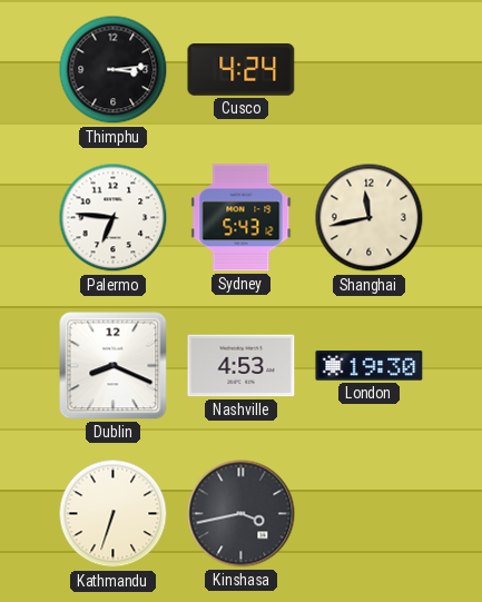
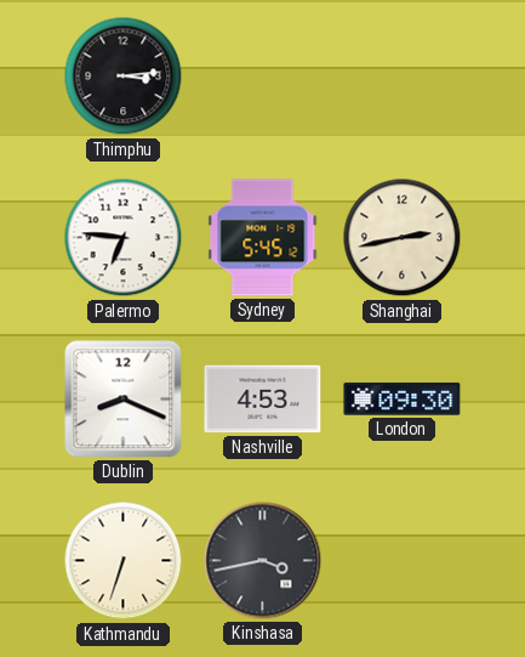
Cusco: 4:24 -> none
Sydney: 5:43 -> 5:45
Shanghai: 11:43 -> 2:43
London: 19:30 -> 09:30
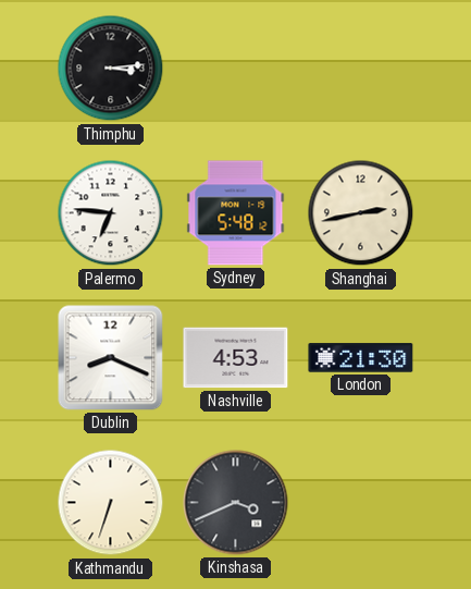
Sydney: 5:45 -> 5:48
London: 09:30 -> 21:30
Kinshasa: 3:43 -> 3:41
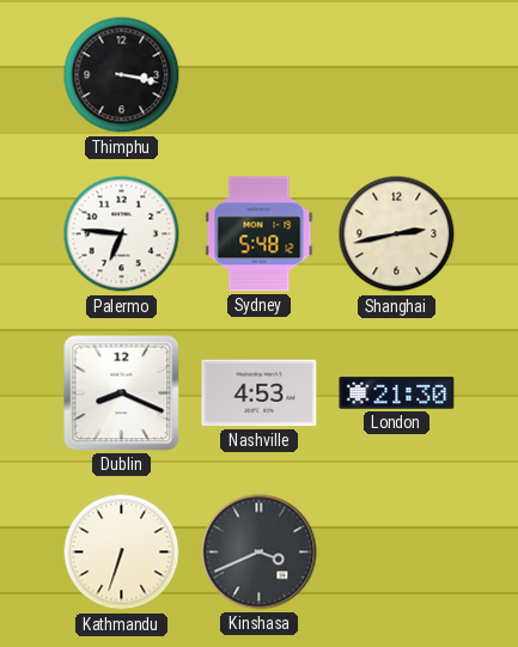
Thimphu: 3:14 -> 3:17
